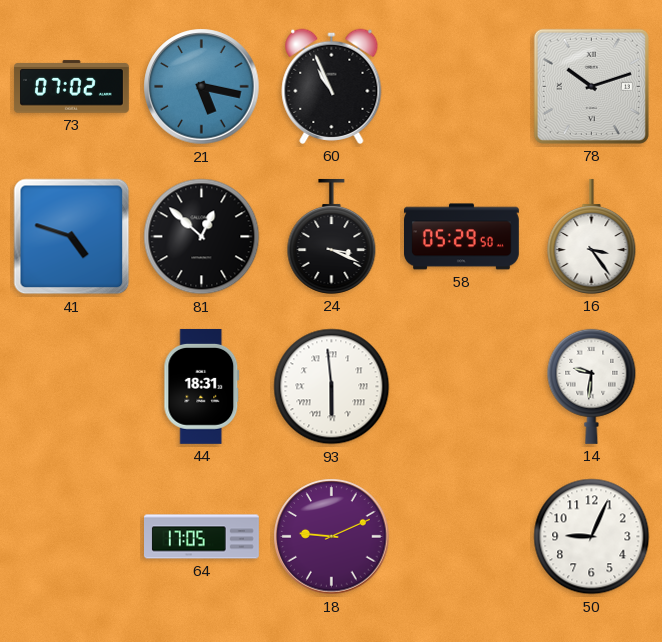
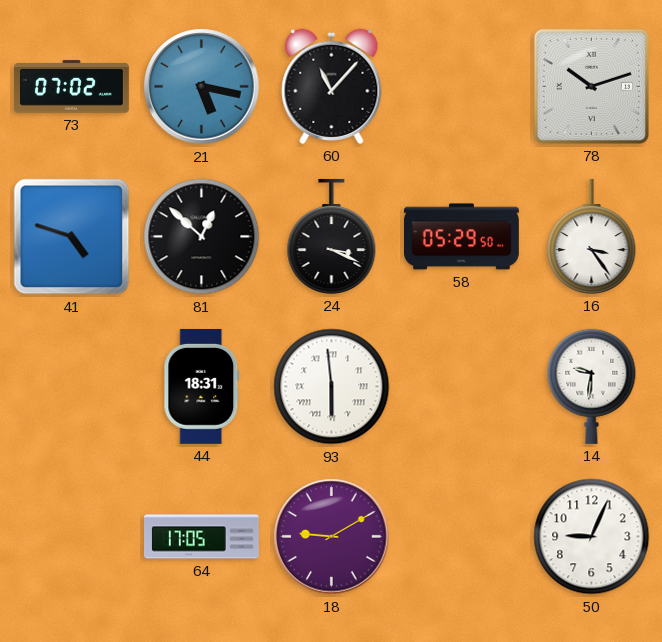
60: 10:56 -> 11:07
18: 9:11 -> 9:10
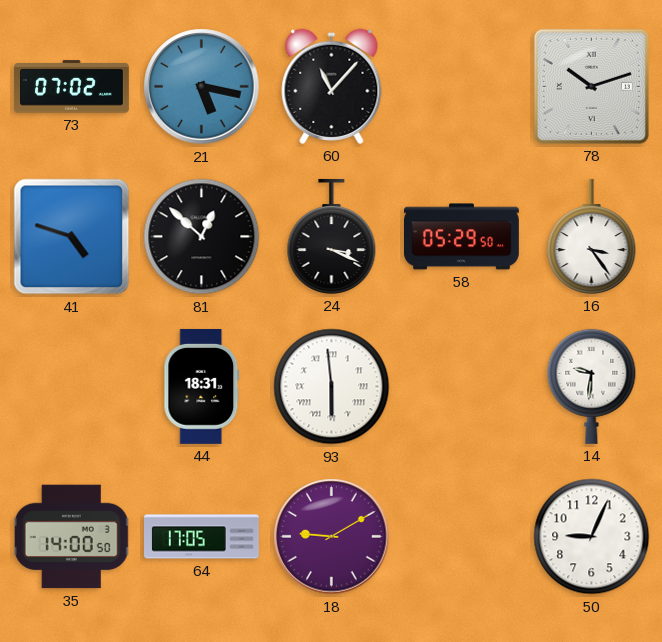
35: none -> 14:00
